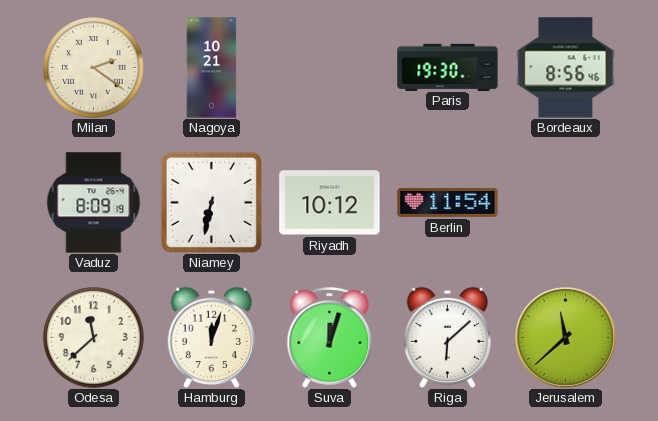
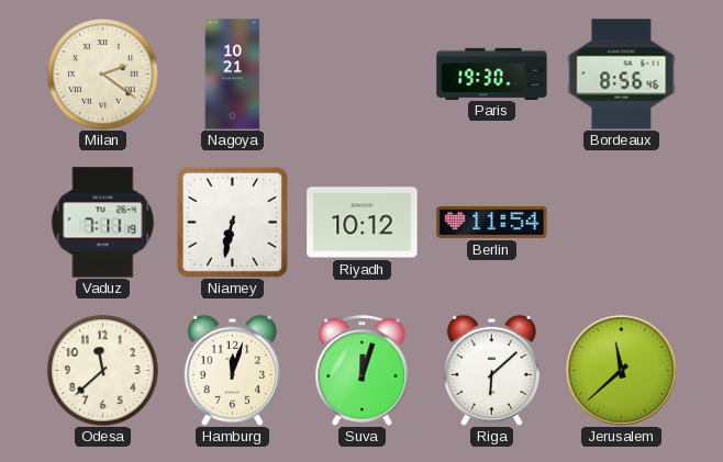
Vaduz: 8:09 -> 7:11
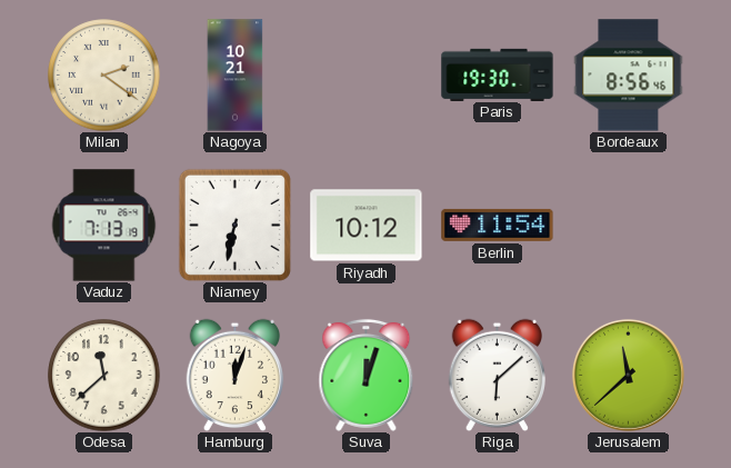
Vaduz: 7:11 -> 7:13
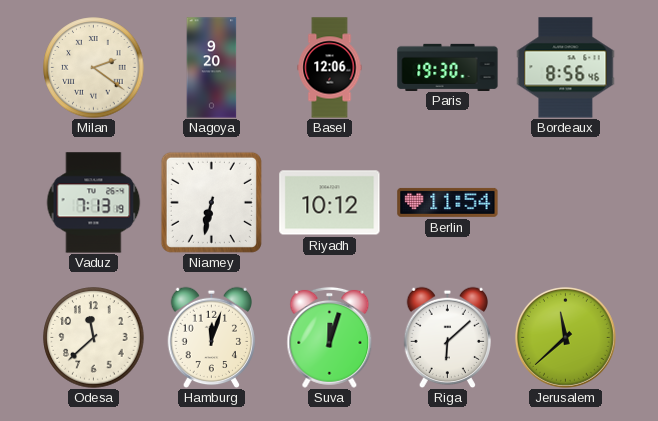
Nagoya: 10:21 -> 9:20
Basel: none -> 12:06
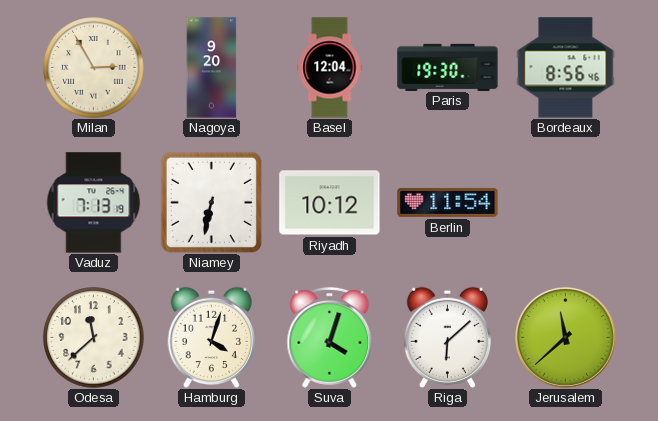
Milan: 2:21 -> 2:55
Basel: 12:06 -> 12:04
Hamburg: 12:03 -> 4:03
Suva: 12:03 -> 4:03
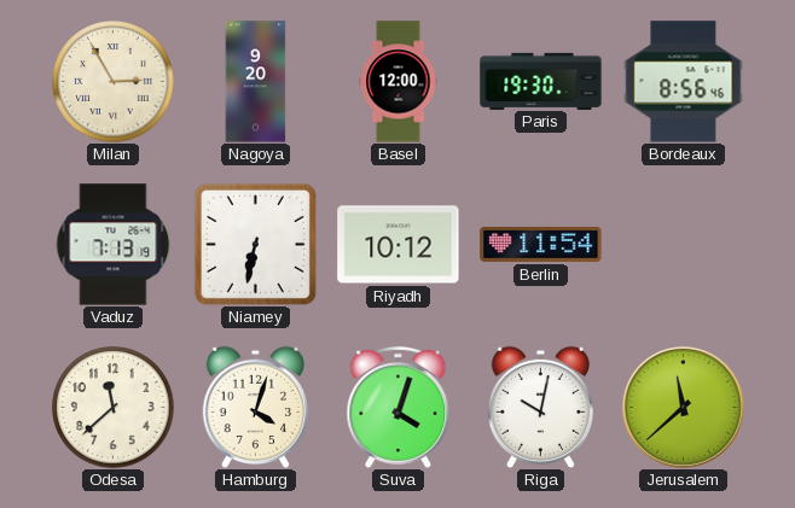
Basel: 12:04 -> 12:00
Riga: 6:08 -> 10:02
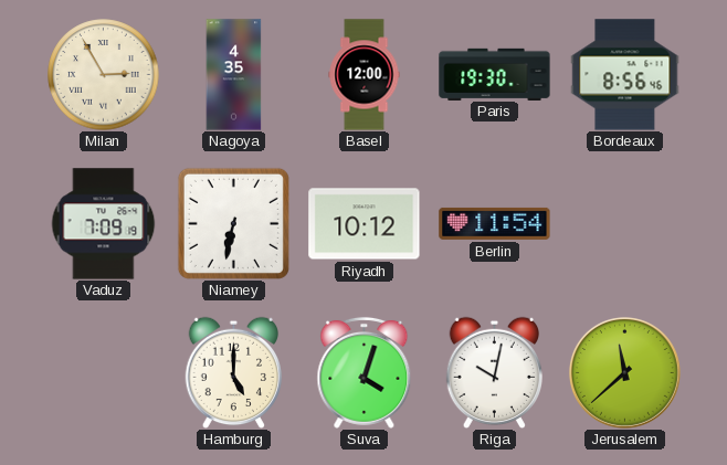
Nagoya: 9:20 -> 4:35
Vaduz: 7:13 -> 7:09
Odesa: 11:38 -> none
Hamburg: 4:03 -> 5:00
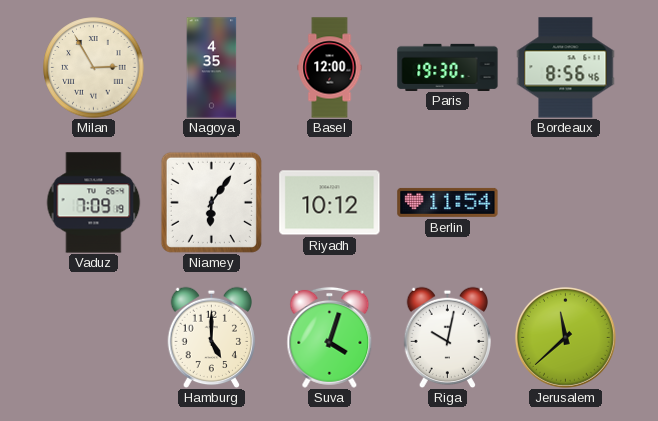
Niamey: 6:32 -> 6:06
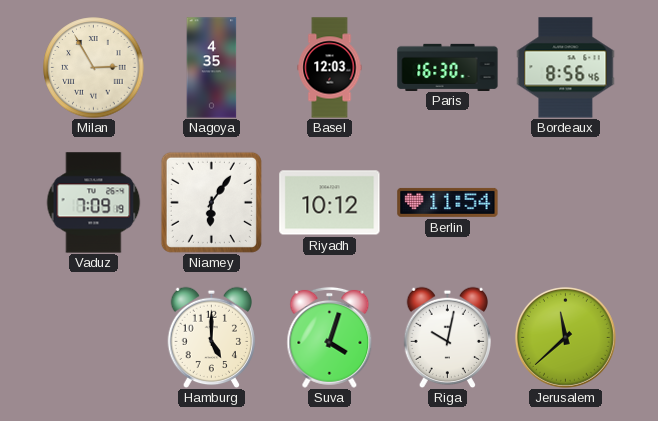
Basel: 12:00 -> 12:03
Paris: 19:30 -> 16:30
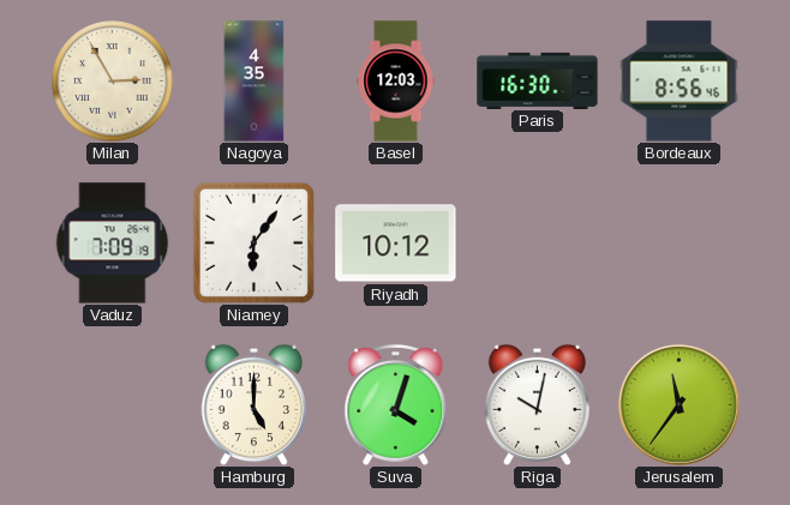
Berlin: 11:54 -> none
Jerusalem: 11:38 -> 11:36
